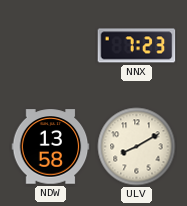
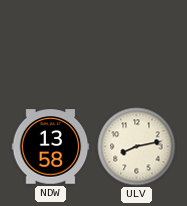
NNX: 7:23 -> none
ULV: 8:10 -> 8:13
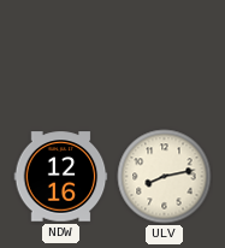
NDW: 13:58 -> 12:16
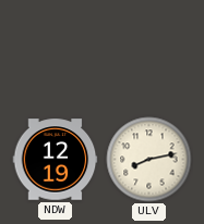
NDW: 12:16 -> 12:19
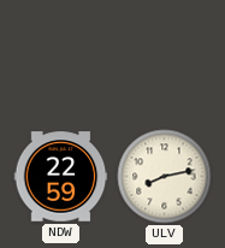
NDW: 12:19 -> 22:59
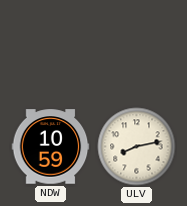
NDW: 22:59 -> 10:59
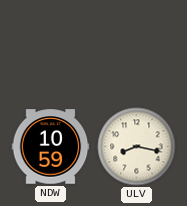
ULV: 8:13 -> 8:17
